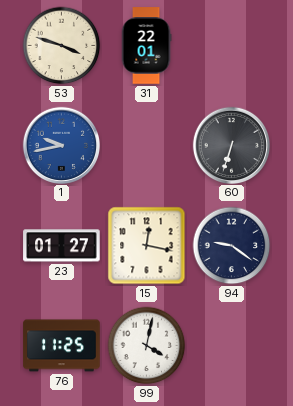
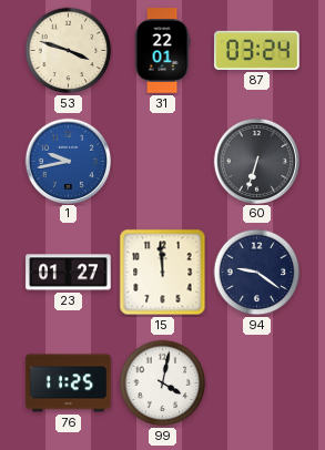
87: none -> 03:24
15: 12:17 -> 11:59
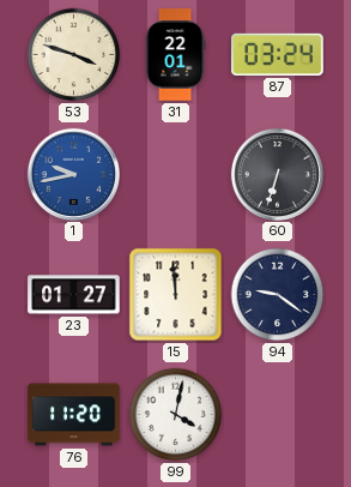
76: 11:25 -> 11:20
